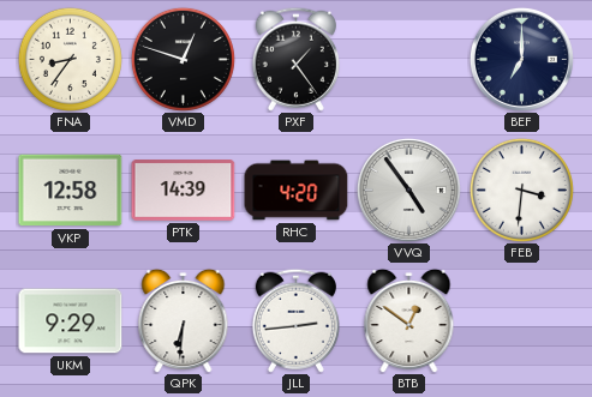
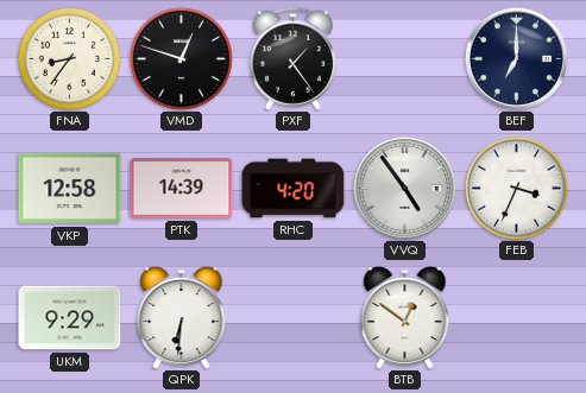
FEB: 3:31 -> 3:34
JLL: 2:44 -> none
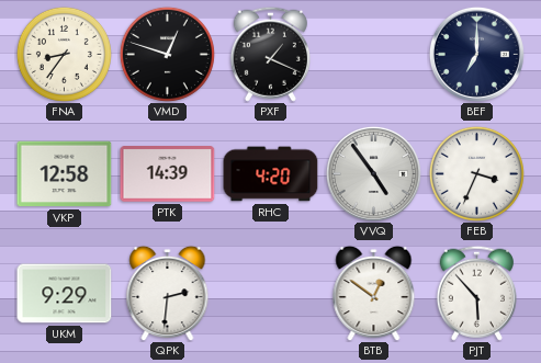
PXF: 1:24 -> 1:19
QPK: 6:31 -> 2:31
PJT: none -> 5:53
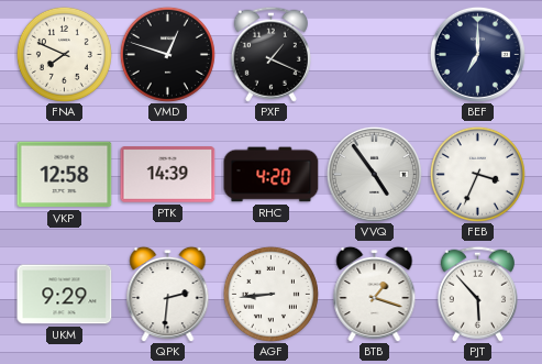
FNA: 8:36 -> 7:49
AGF: none -> 8:44
BTB: 12:51 -> 1:18
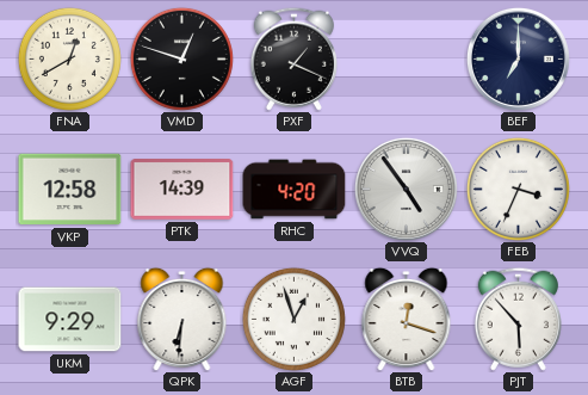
FNA: 7:49 -> 12:40
QPK: 2:31 -> 6:31
AGF: 8:44 -> 12:57
BTB: 1:18 -> 12:18
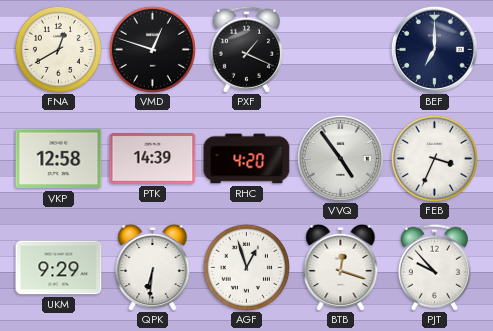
PJT: 5:53 -> 9:53
